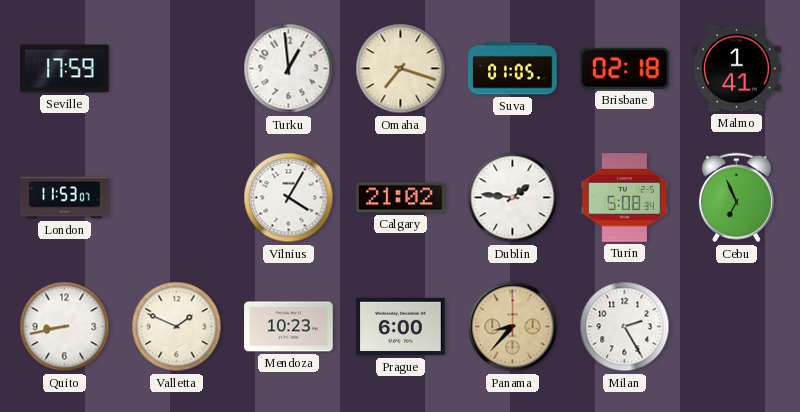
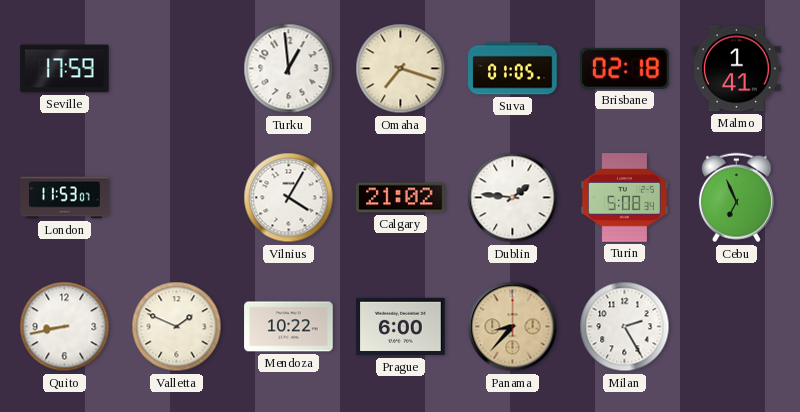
Mendoza: 10:23 -> 10:22
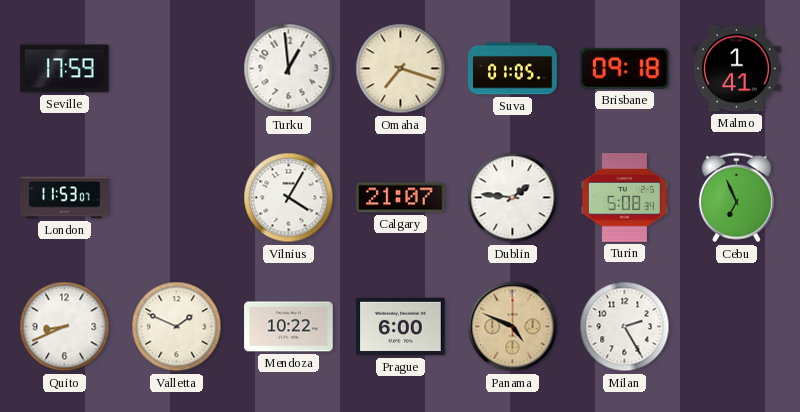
Brisbane: 02:18 -> 09:18
Calgary: 21:02 -> 21:07
Quito: 8:43 -> 8:41
Panama: 8:37 -> 4:49
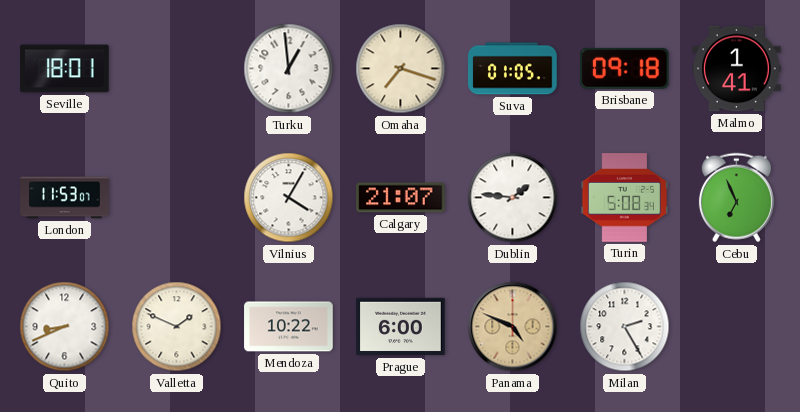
Seville: 17:59 -> 18:01
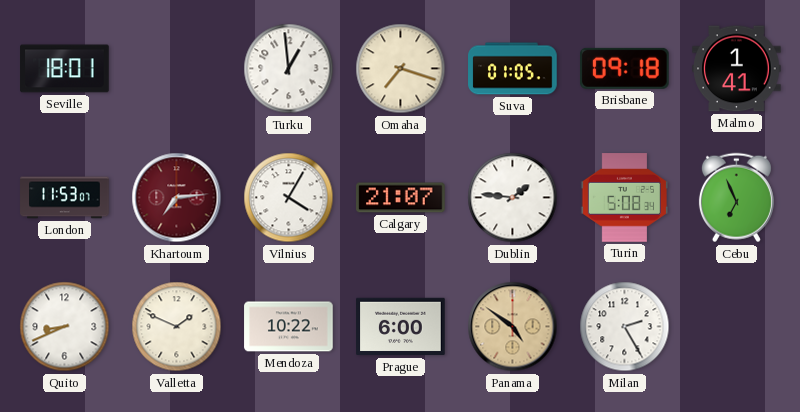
Khartoum: none -> 7:14
Panama: 4:49 -> 4:51
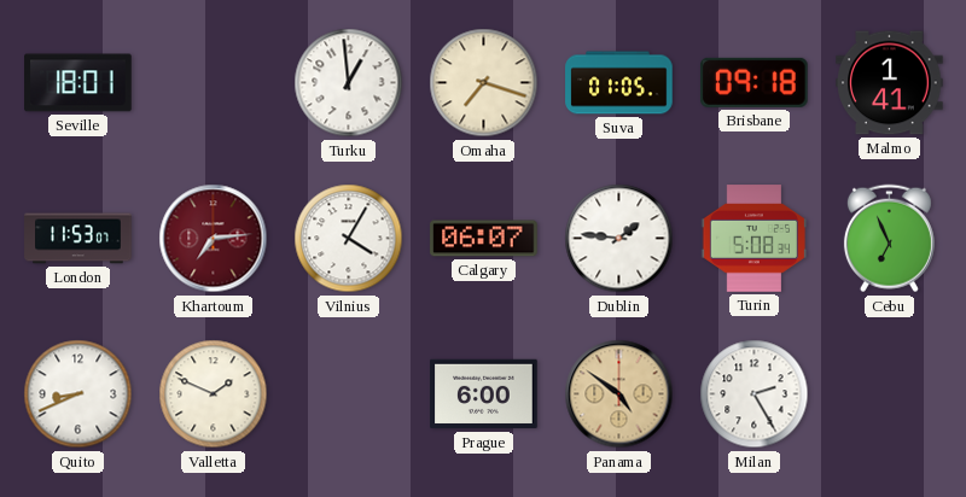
Calgary: 21:07 -> 06:07
Mendoza: 10:22 -> none
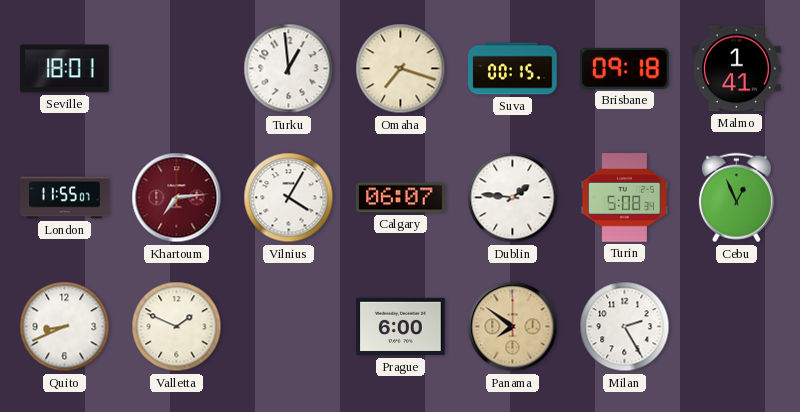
Suva: 01:05 -> 00:15
London: 11:53 -> 11:55
Cebu: 6:56 -> 12:56
Panama: 4:51 -> 7:51
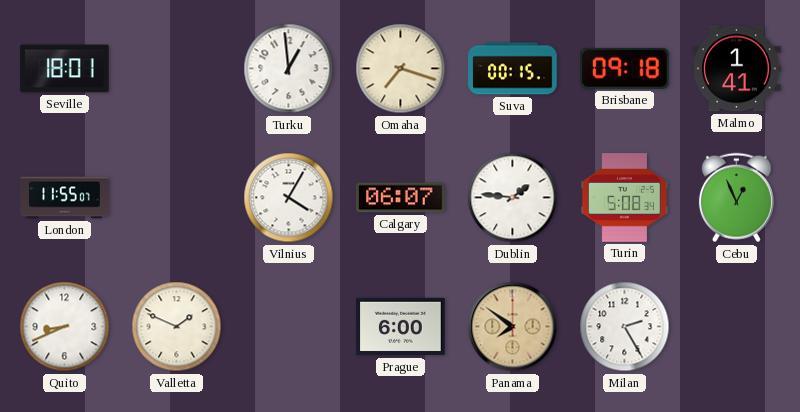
Khartoum: 7:14 -> none
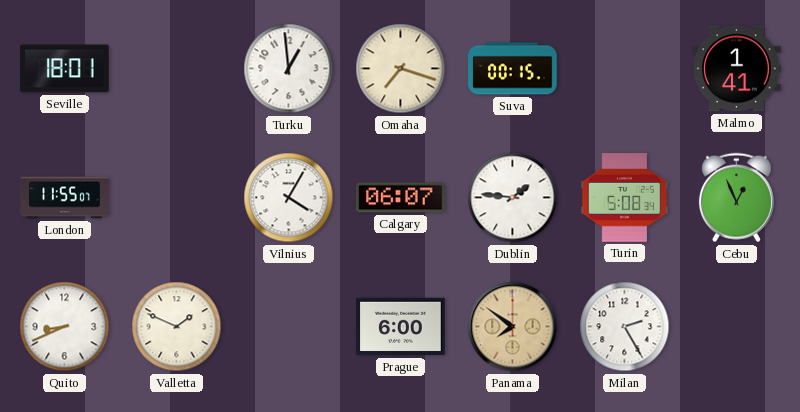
Brisbane: 09:18 -> none
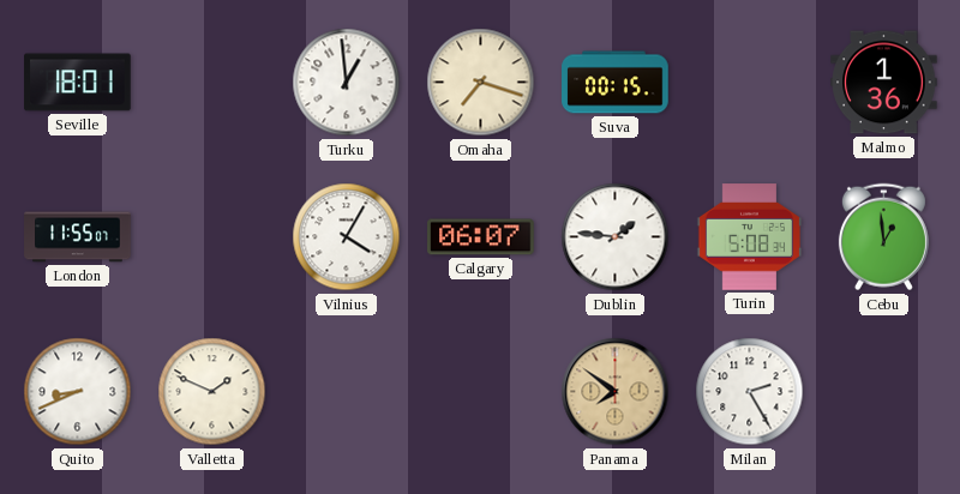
Malmo: 1:41 -> 1:36
Cebu: 12:56 -> 12:59
Prague: 6:00 -> none
